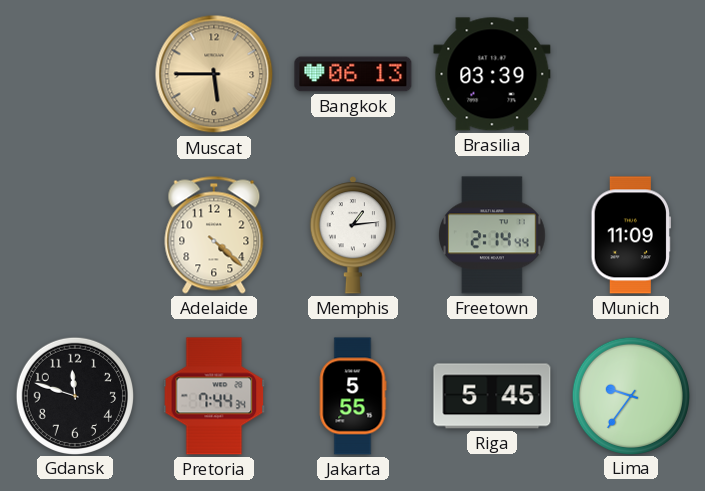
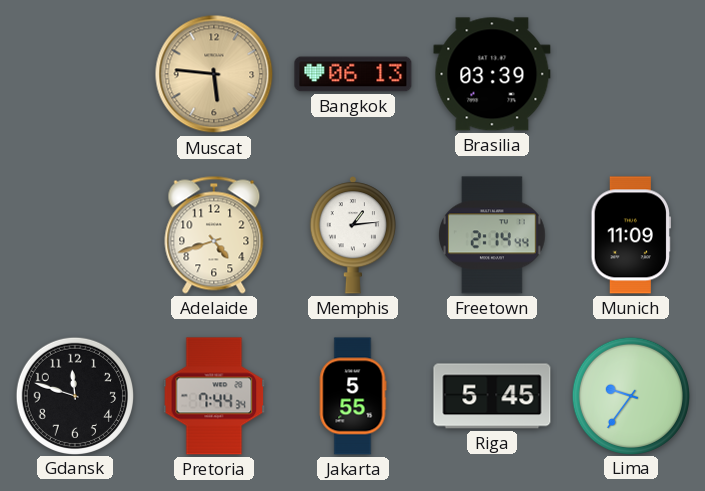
Muscat: 5:45 -> 5:46
Adelaide: 4:22 -> 4:42
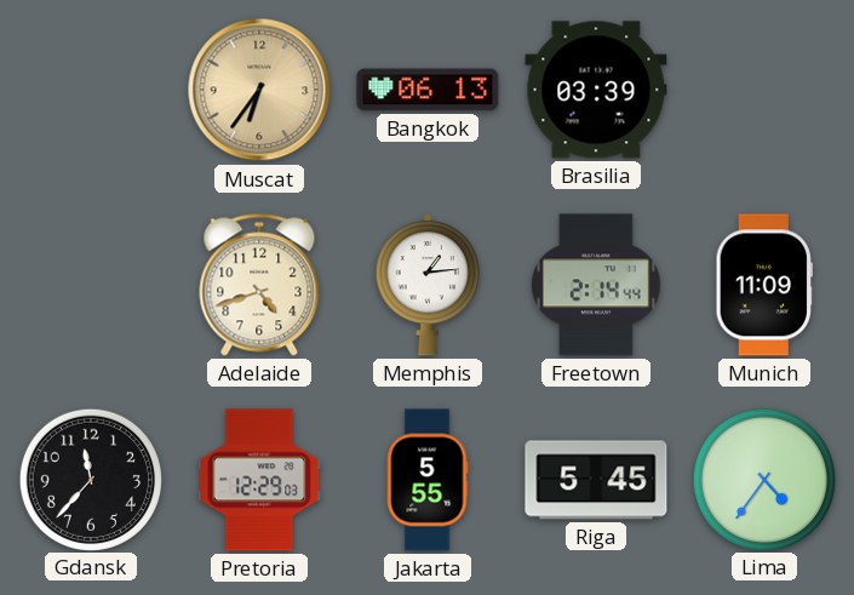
Muscat: 5:46 -> 6:36
Gdansk: 11:48 -> 11:37
Pretoria: 7:44 -> 12:29
Lima: 9:36 -> 4:36
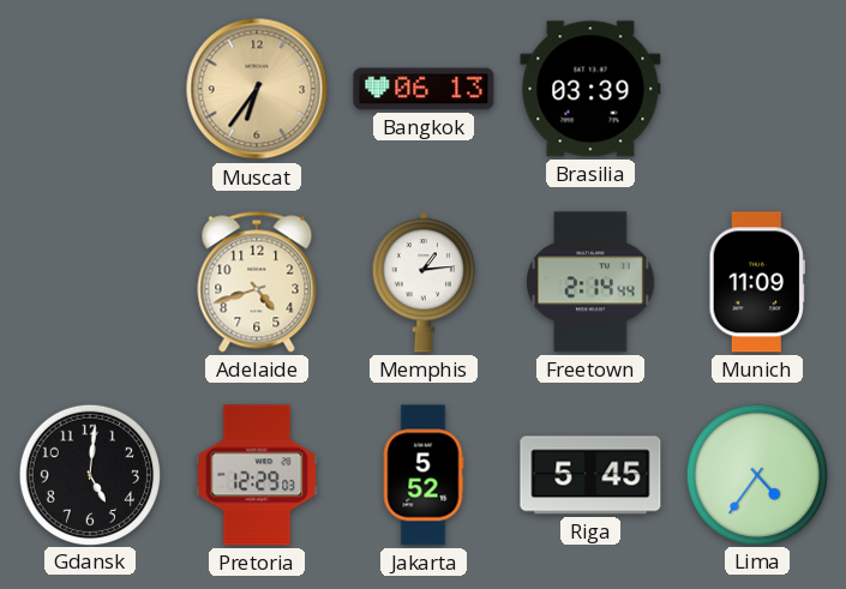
Gdansk: 11:37 -> 5:01
Jakarta: 5:55 -> 5:52
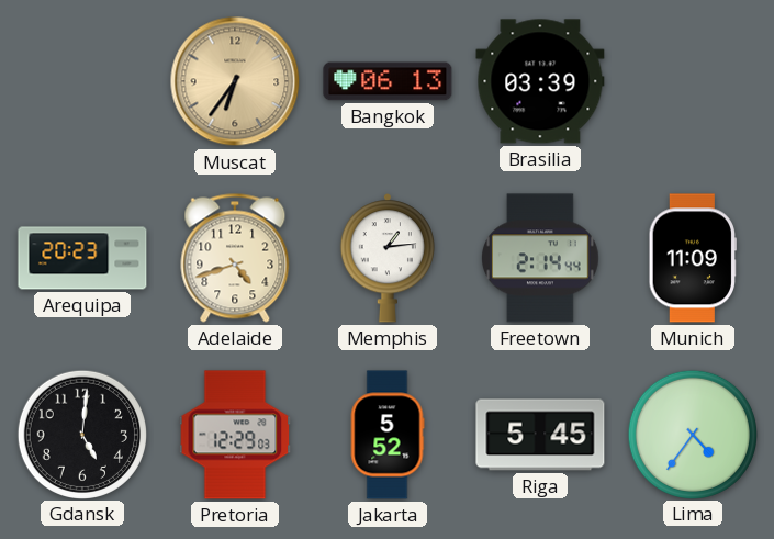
Arequipa: none -> 20:23
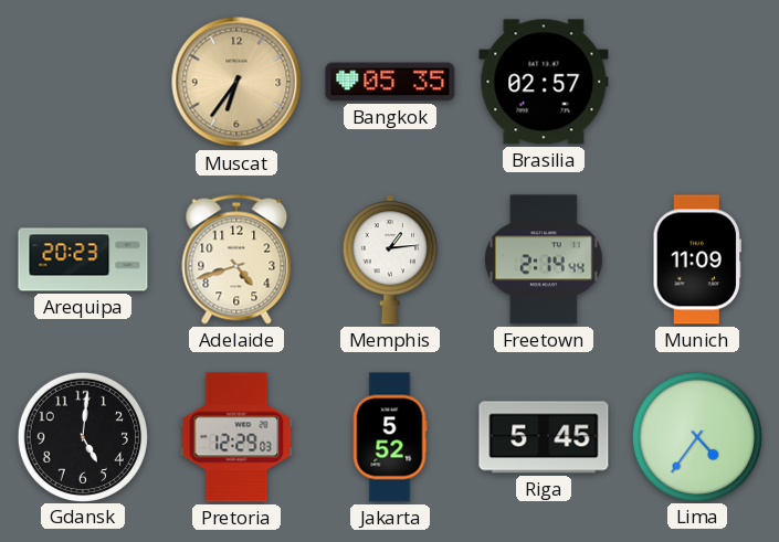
Bangkok: 06:13 -> 05:35
Brasilia: 03:39 -> 02:57
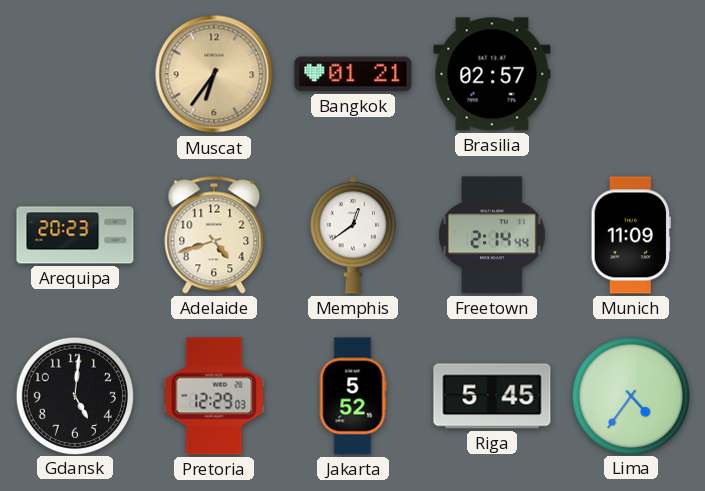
Bangkok: 05:35 -> 01:21
Memphis: 1:14 -> 12:39
